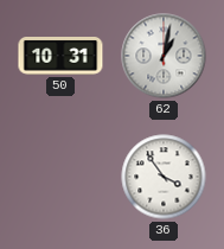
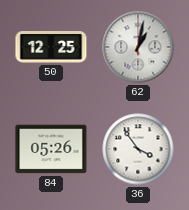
50: 10:31 -> 12:25
84: none -> 05:26
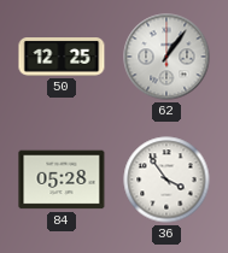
62: 1:02 -> 1:06
84: 05:26 -> 05:28
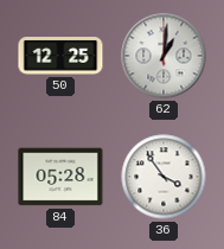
62: 1:06 -> 1:01
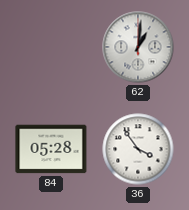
50: 12:25 -> none
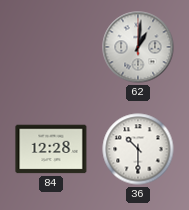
84: 05:28 -> 12:28
36: 3:54 -> 10:30
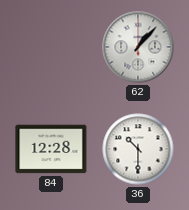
62: 1:01 -> 1:07
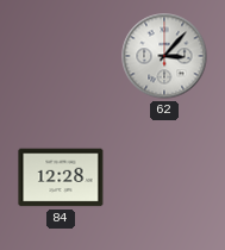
62: 1:07 -> 3:07
36: 10:30 -> none
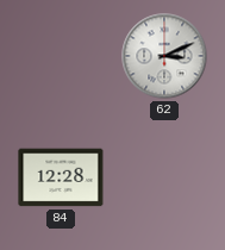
62: 3:07 -> 3:11
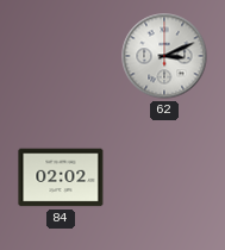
84: 12:28 -> 02:02
